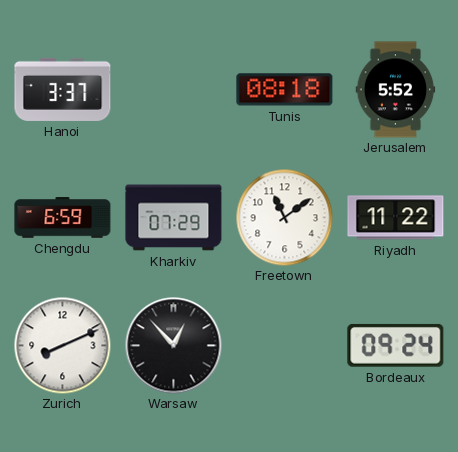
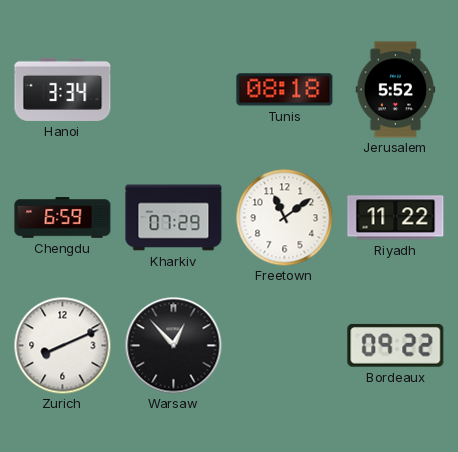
Hanoi: 3:37 -> 3:34
Bordeaux: 09:24 -> 09:22
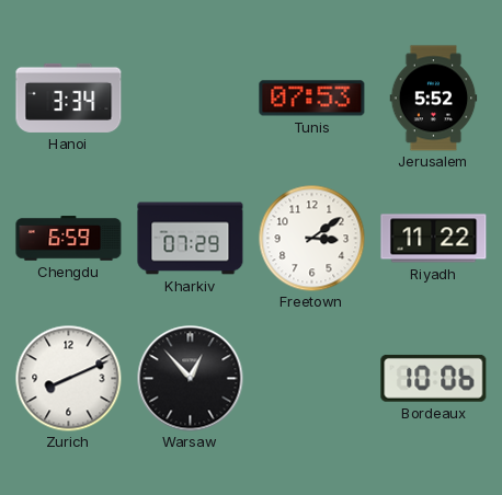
Tunis: 08:18 -> 07:53
Freetown: 11:09 -> 3:09
Bordeaux: 09:22 -> 10:06
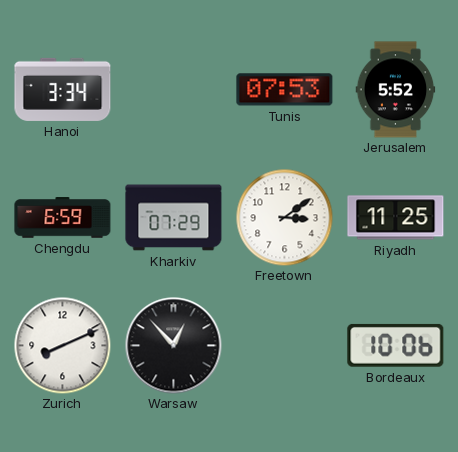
Riyadh: 11:22 -> 11:25
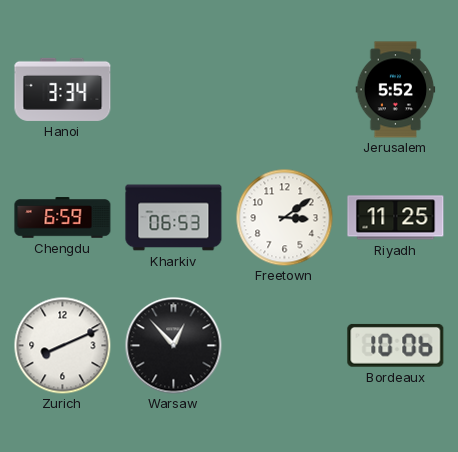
Tunis: 07:53 -> none
Kharkiv: 07:29 -> 06:53
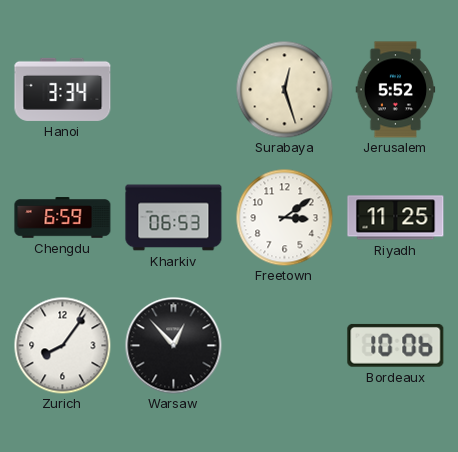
Surabaya: none -> 12:27
Zurich: 8:11 -> 8:06
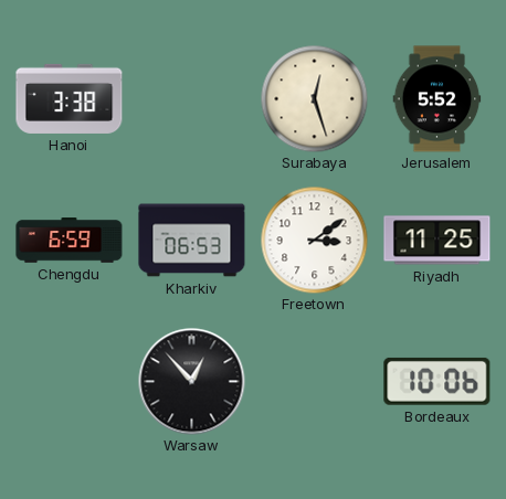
Hanoi: 3:34 -> 3:38
Zurich: 8:06 -> none
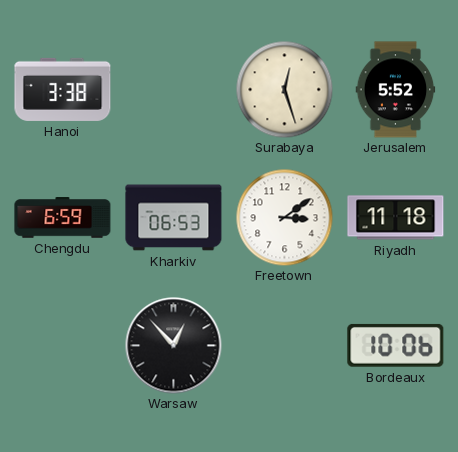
Riyadh: 11:25 -> 11:18
